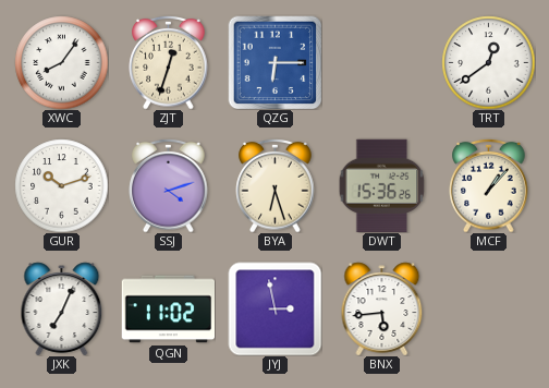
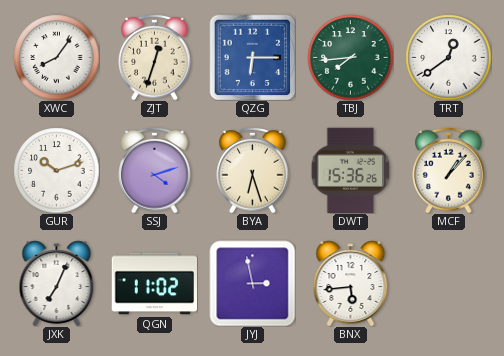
TBJ: none -> 7:44
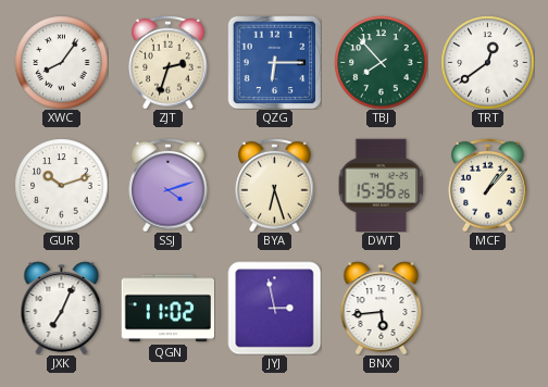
ZJT: 12:33 -> 2:33
TBJ: 7:44 -> 7:53
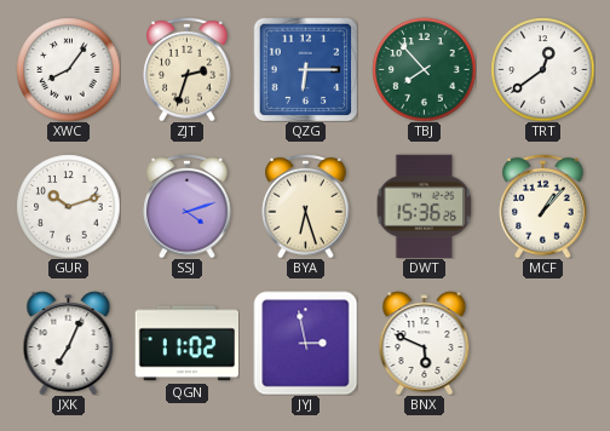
BNX: 5:44 -> 5:49
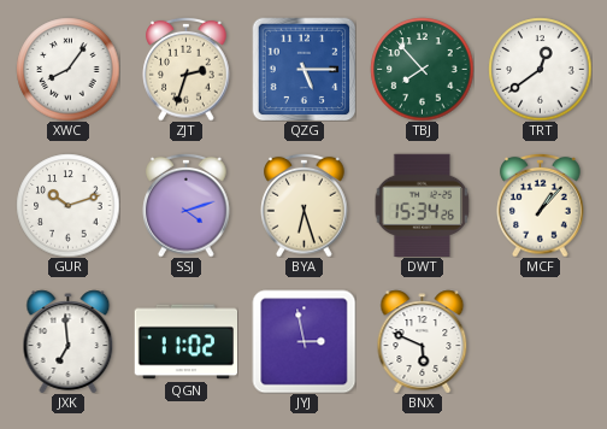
QZG: 6:15 -> 5:15
DWT: 15:36 -> 15:34
JXK: 7:04 -> 6:59
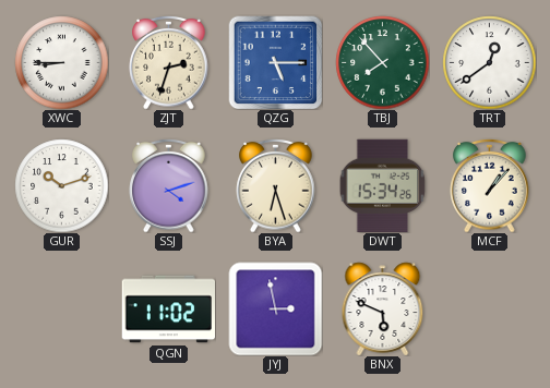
XWC: 8:06 -> 8:45
JXK: 6:59 -> none
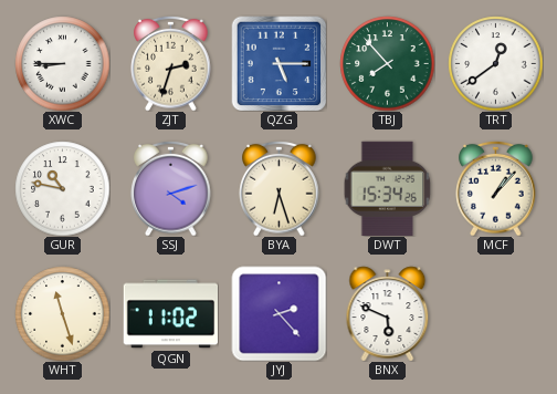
GUR: 10:12 -> 10:47
WHT: none -> 11:27
JYJ: 2:58 -> 2:23
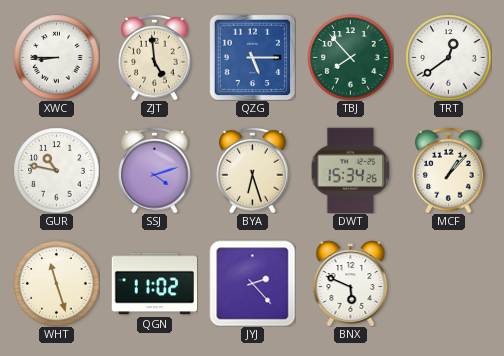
ZJT: 2:33 -> 4:59
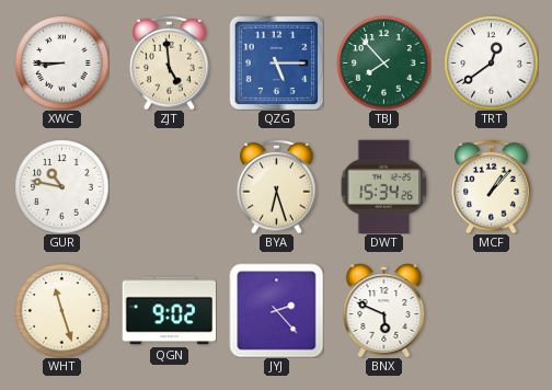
SSJ: 4:12 -> none
QGN: 11:02 -> 9:02
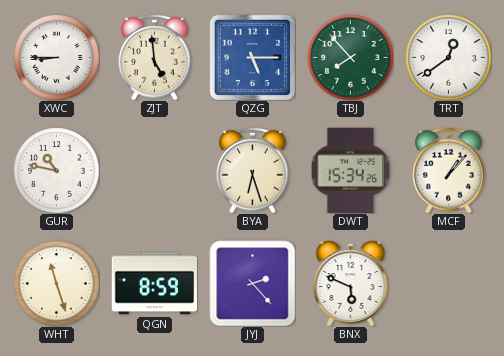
QGN: 9:02 -> 8:59
